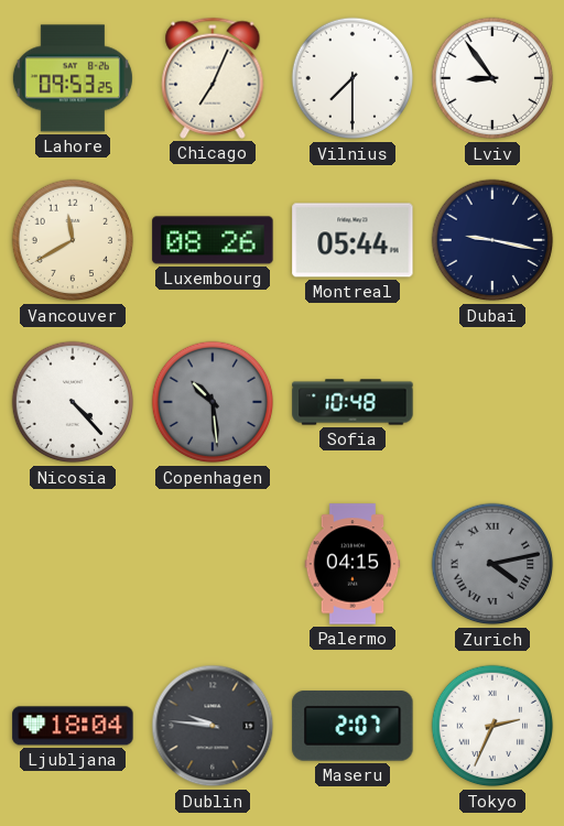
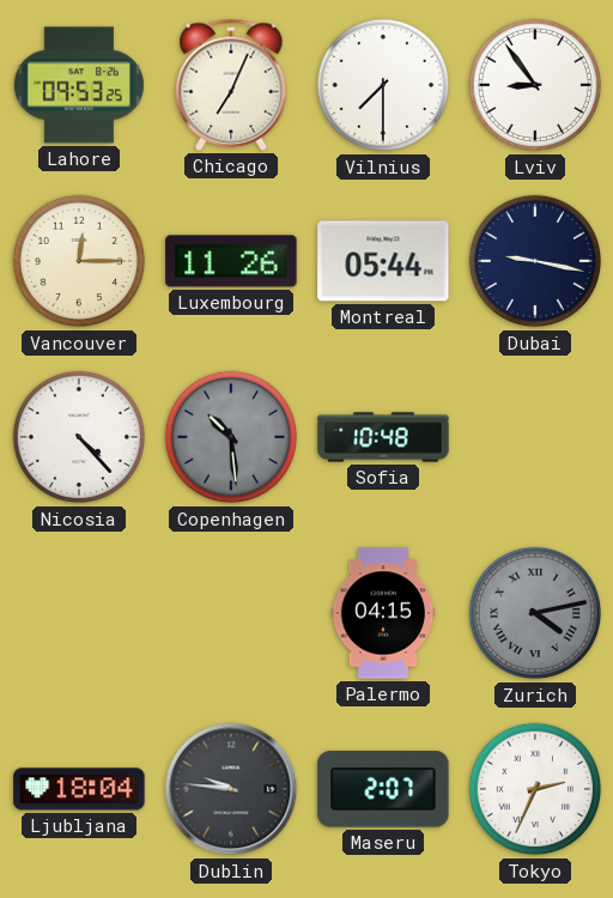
Vancouver: 11:40 -> 12:15
Luxembourg: 08:26 -> 11:26
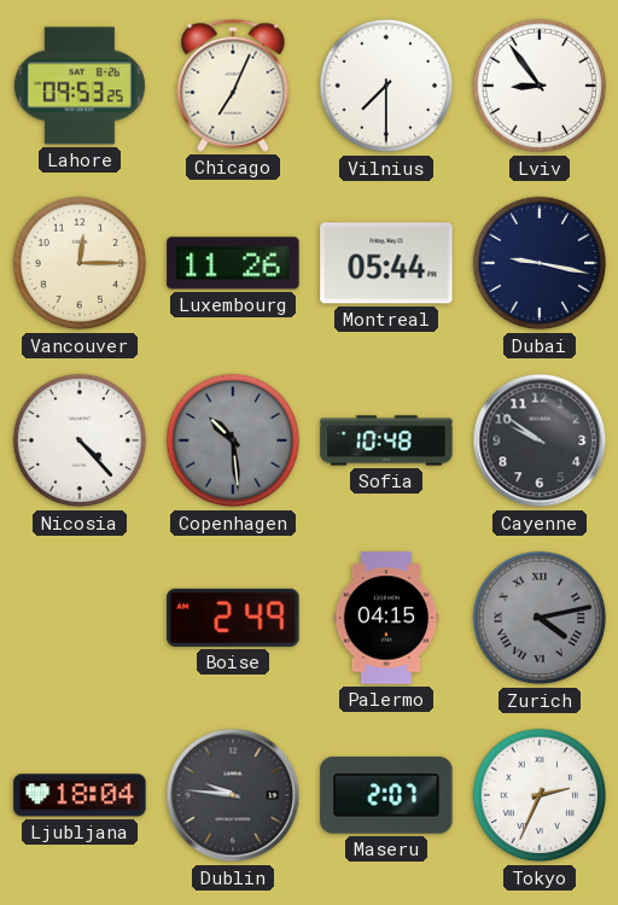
Cayenne: none -> 9:51
Boise: none -> 2:49
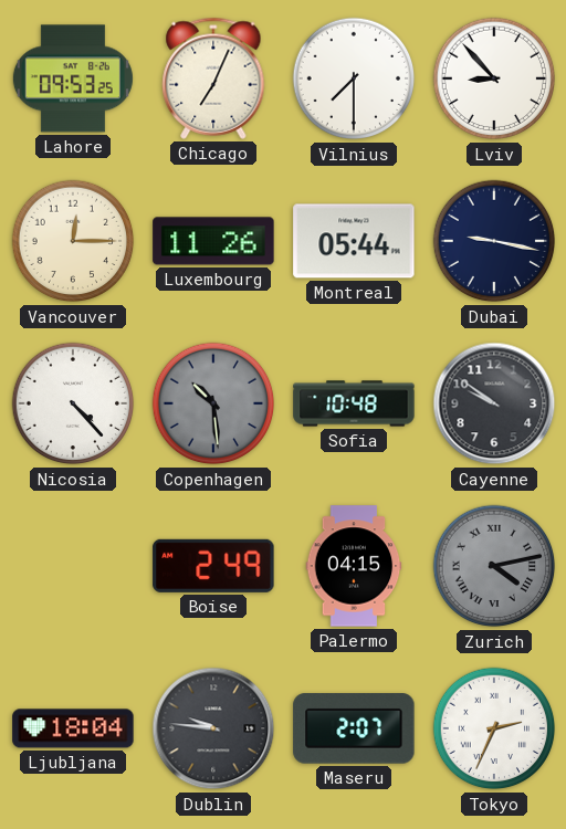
Lviv: 8:54 -> 8:53
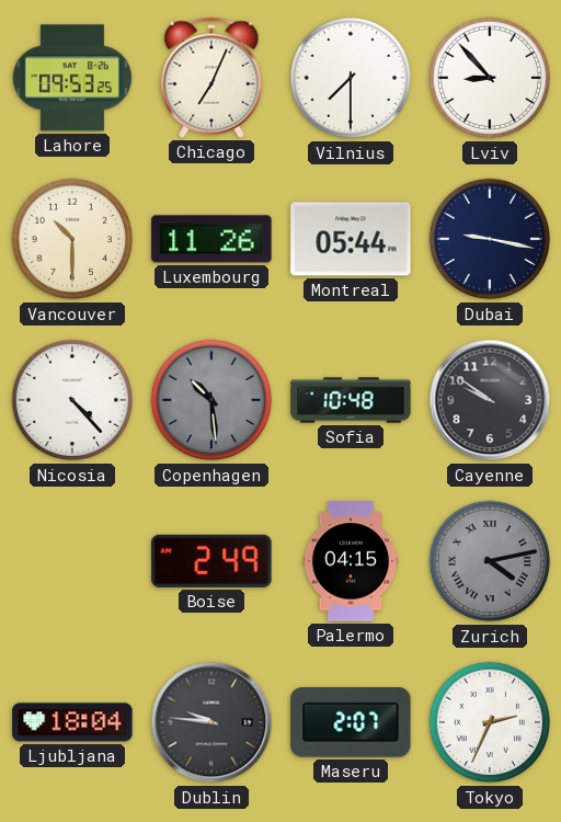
Vancouver: 12:15 -> 10:30
